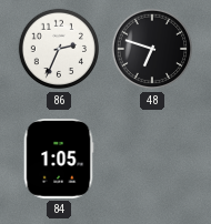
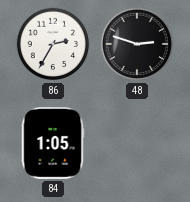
86: 2:34 -> 2:35
48: 6:48 -> 2:48
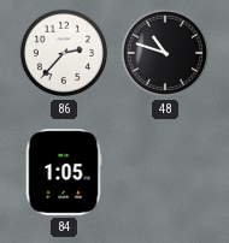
86: 2:35 -> 2:37
48: 2:48 -> 10:48
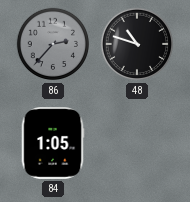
86 dial: white -> grey
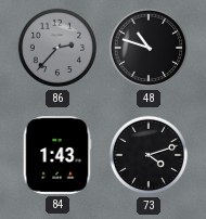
84: 1:05 -> 1:43
73: none -> 4:12
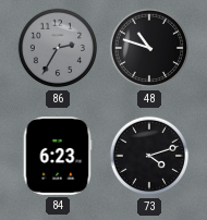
86: 2:37 -> 2:35
84: 1:43 -> 6:23
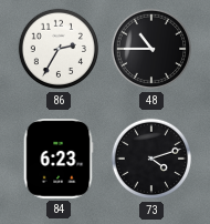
86 dial: grey -> white
48: 10:48 -> 10:45
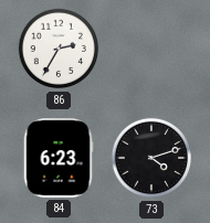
48: 10:45 -> none
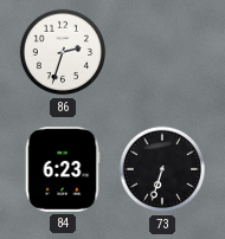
86: 2:35 -> 2:33
73: 4:12 -> 6:33
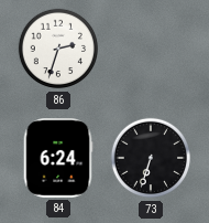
84: 6:23 -> 6:24
